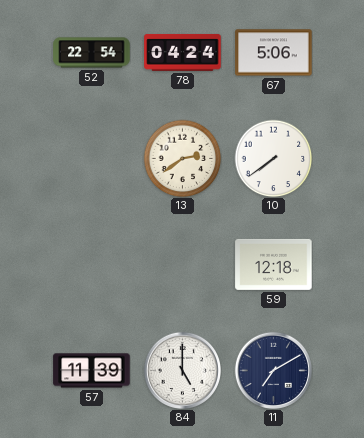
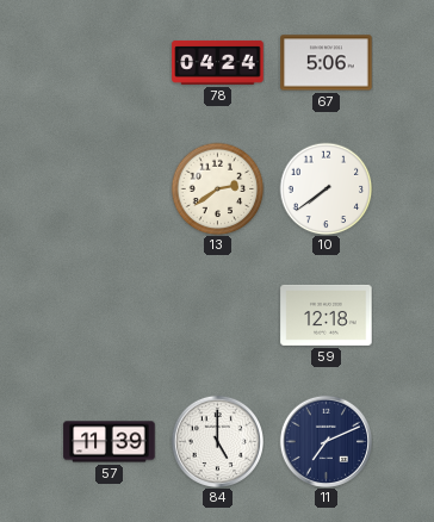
52: 22:54 -> none
11: 7:10 -> 7:11
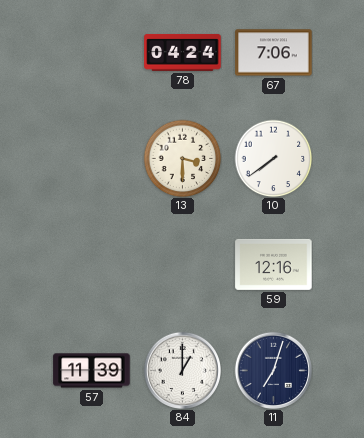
67: 5:06 -> 7:06
13: 2:39 -> 3:30
59: 12:18 -> 12:16
84: 5:00 -> 1:00
11: 7:11 -> 7:03
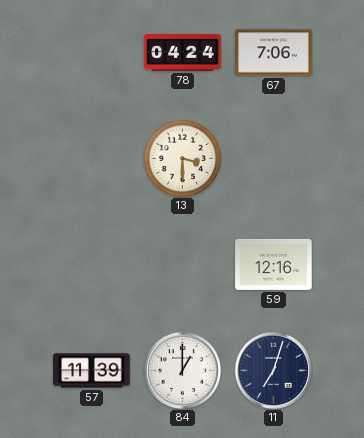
10: 7:39 -> none
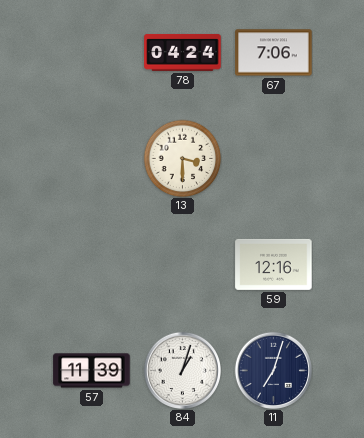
84: 1:00 -> 1:03
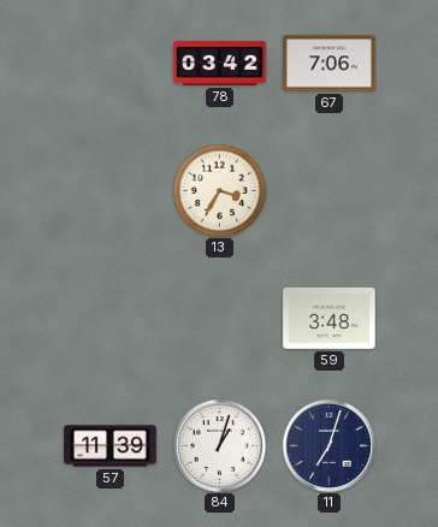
78: 04:24 -> 03:42
13: 3:30 -> 3:35
59: 12:16 -> 3:48
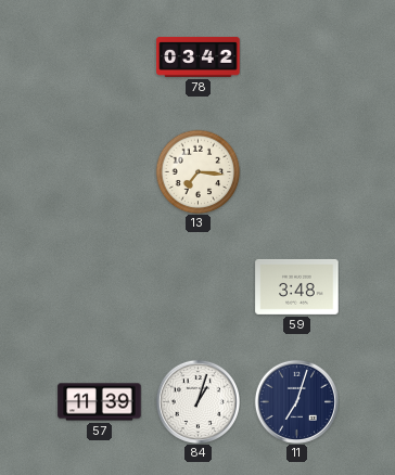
67: 7:06 -> none
13: 3:35 -> 7:16
